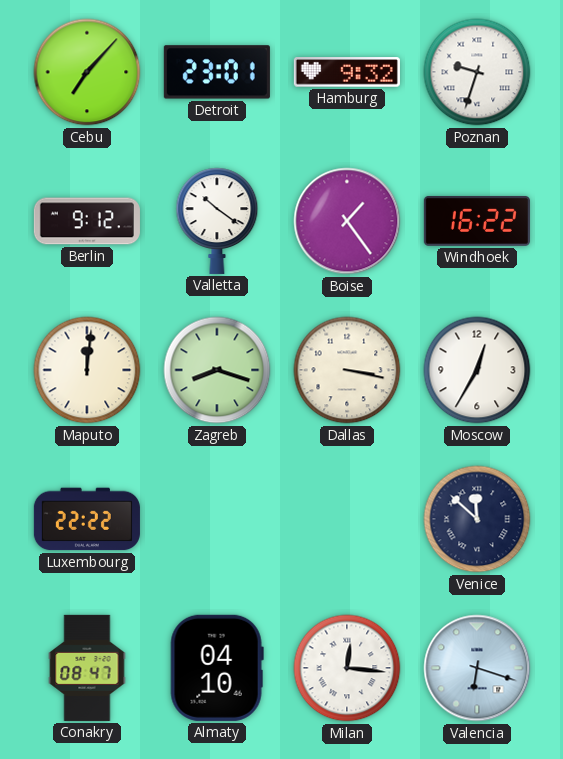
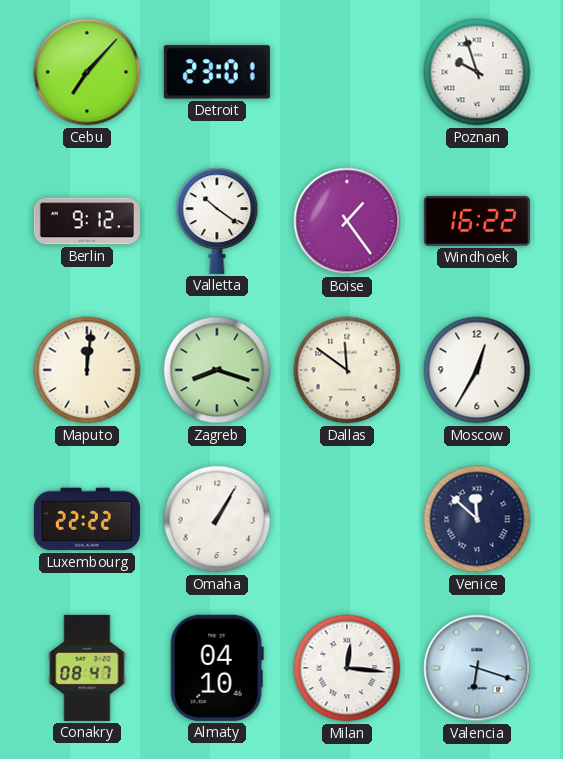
Hamburg: 9:32 -> none
Poznan: 9:33 -> 9:57
Dallas: 3:17 -> 11:51
Omaha: none -> 1:05
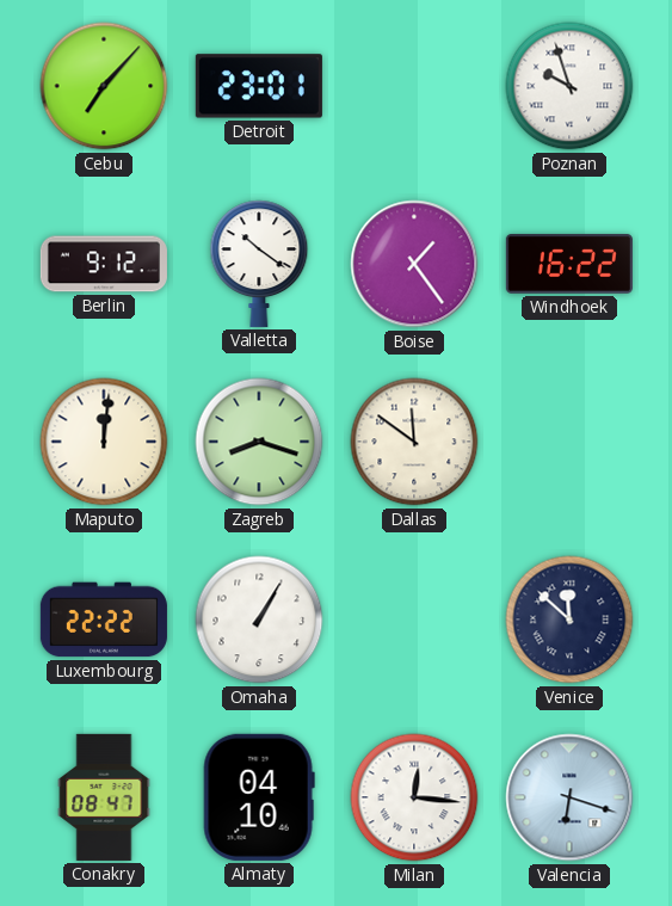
Moscow: 12:35 -> none
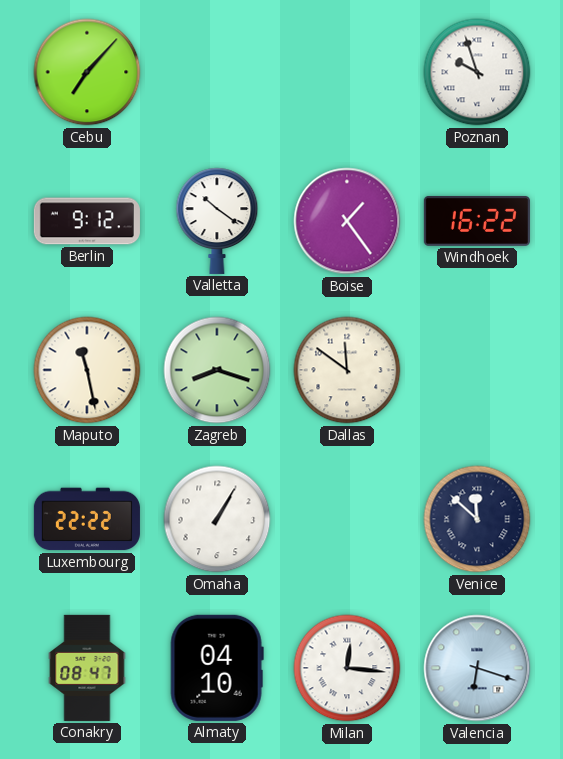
Detroit: 23:01 -> none
Maputo: 12:01 -> 11:28
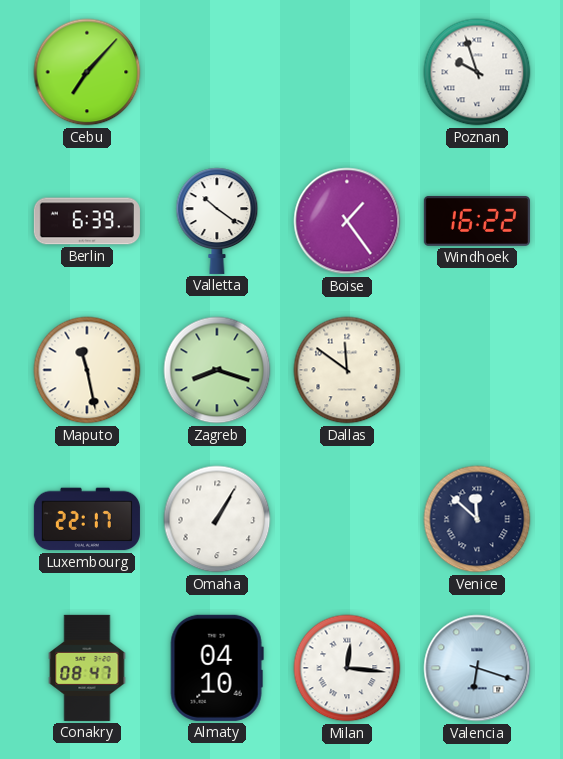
Berlin: 9:12 -> 6:39
Luxembourg: 22:22 -> 22:17
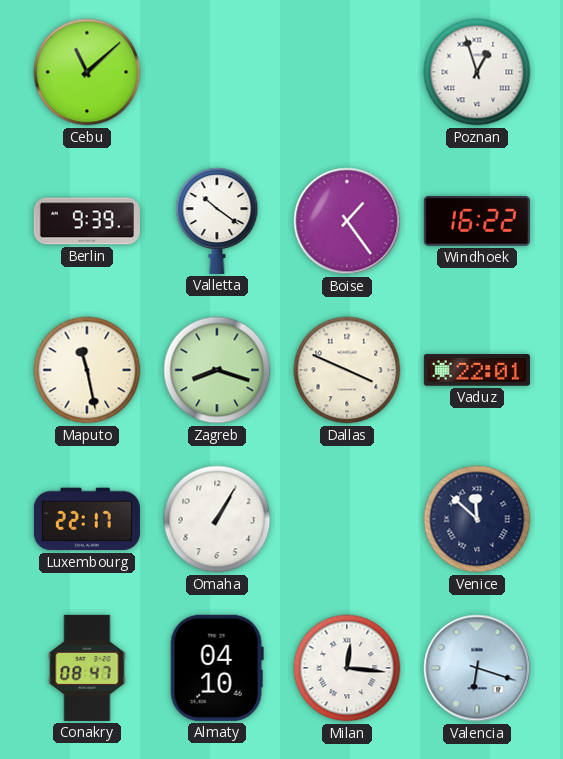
Cebu: 7:07 -> 11:08
Poznan: 9:57 -> 12:57
Berlin: 6:39 -> 9:39
Dallas: 11:51 -> 3:49
Vaduz: none -> 22:01
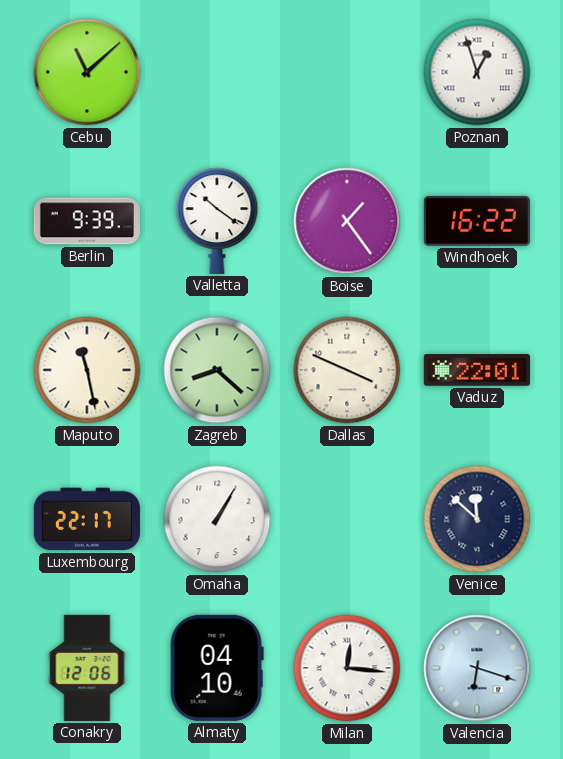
Zagreb: 8:18 -> 8:22
Conakry: 08:47 -> 12:06
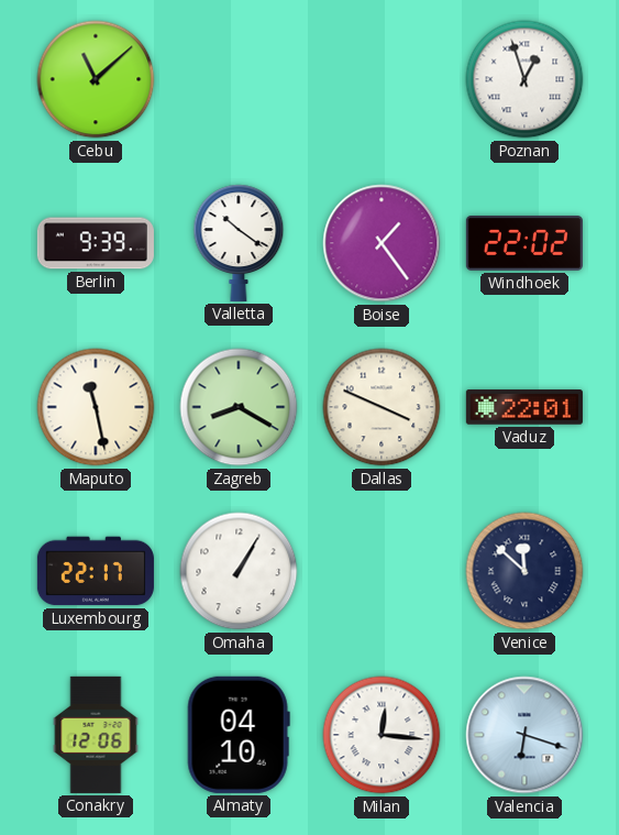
Windhoek: 16:22 -> 22:02
Zagreb: 8:22 -> 8:20
